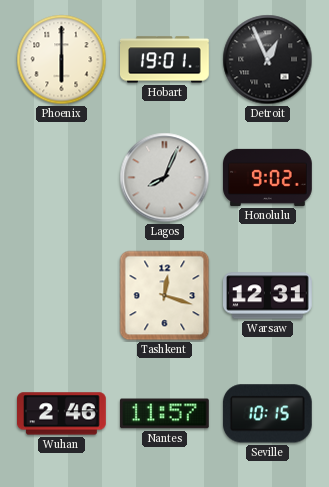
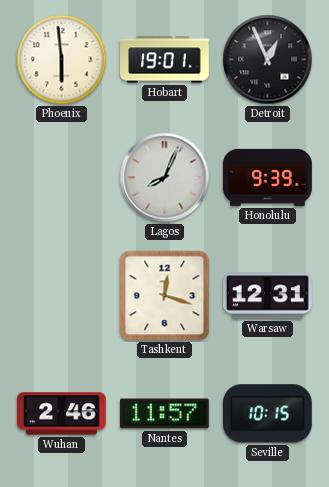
Phoenix: 6:00 -> 5:59
Honolulu: 9:02 -> 9:39
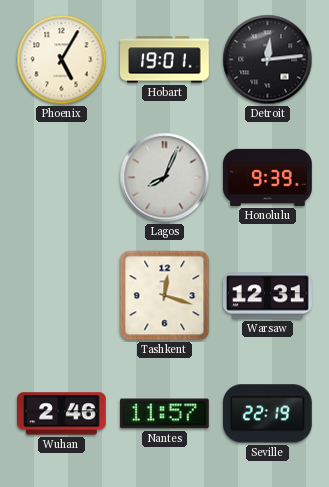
Phoenix: 5:59 -> 5:05
Detroit: 12:56 -> 12:14
Seville: 10:15 -> 22:19
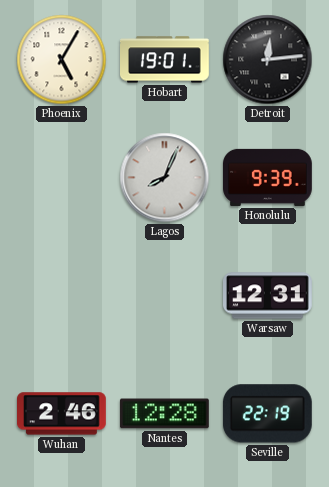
Tashkent: 12:18 -> none
Nantes: 11:57 -> 12:28
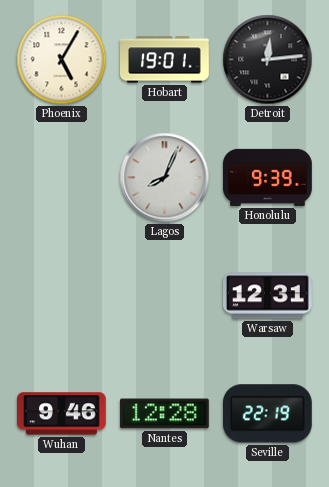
Wuhan: 2:46 -> 9:46
